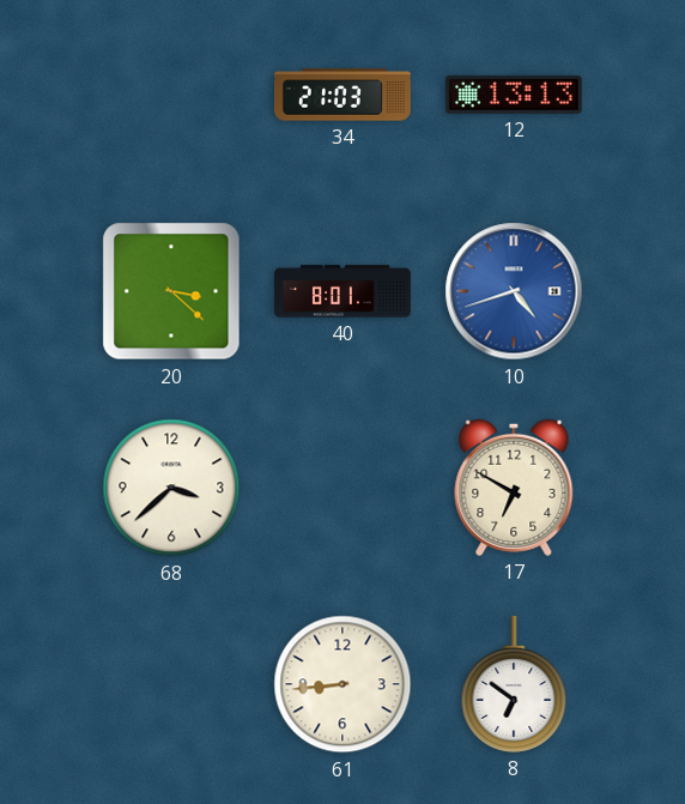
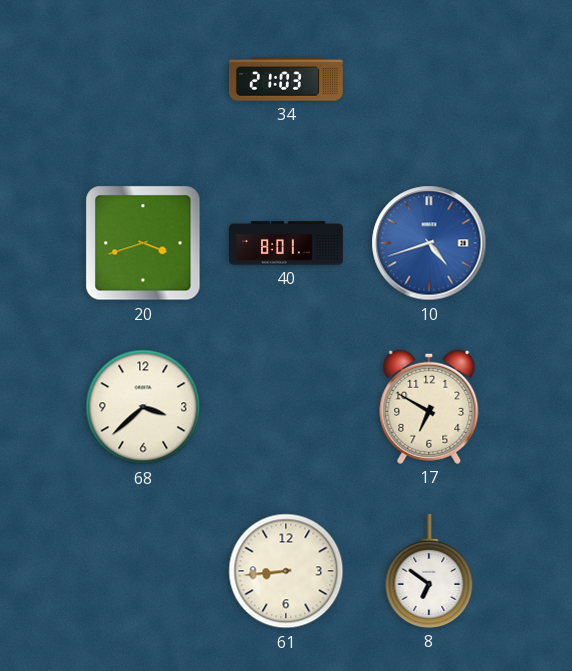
12: 13:13 -> none
20: 3:22 -> 3:42
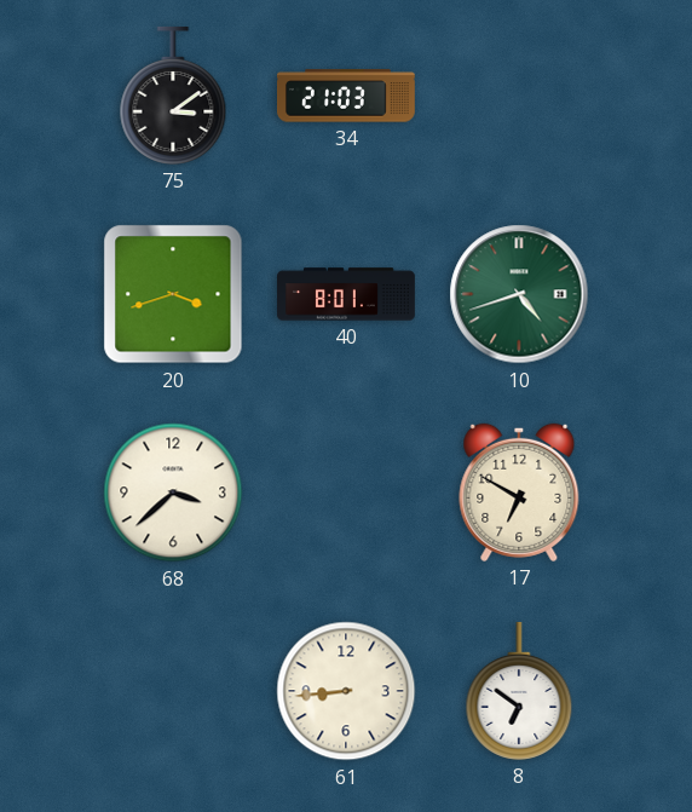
75: none -> 3:09
10 dial: blue -> green
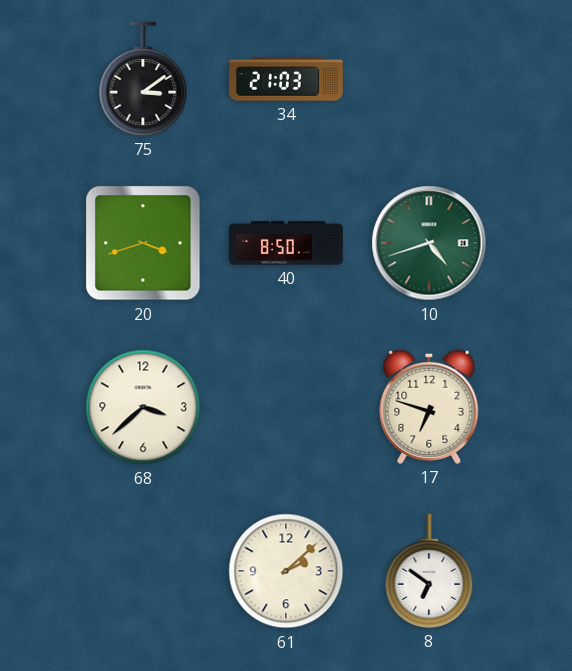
40: 8:01 -> 8:50
17: 6:50 -> 6:48
61: 8:44 -> 2:08
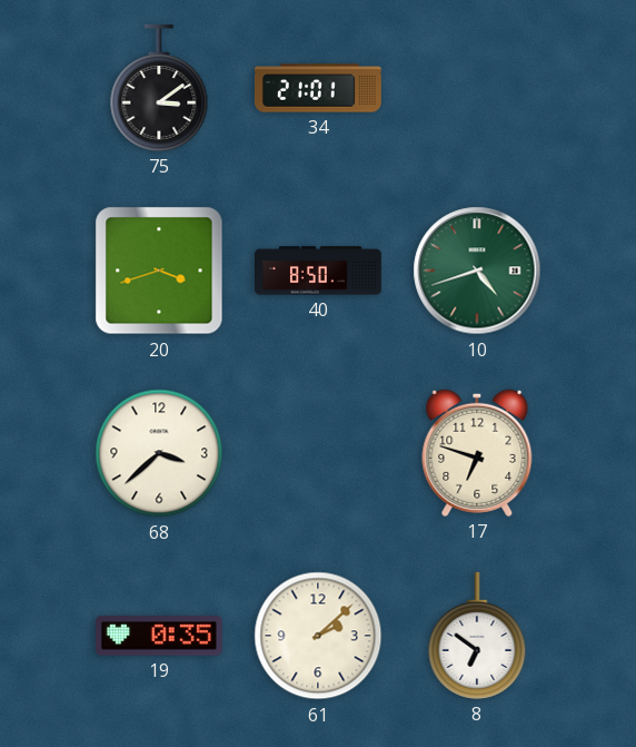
34: 21:03 -> 21:01
19: none -> 0:35
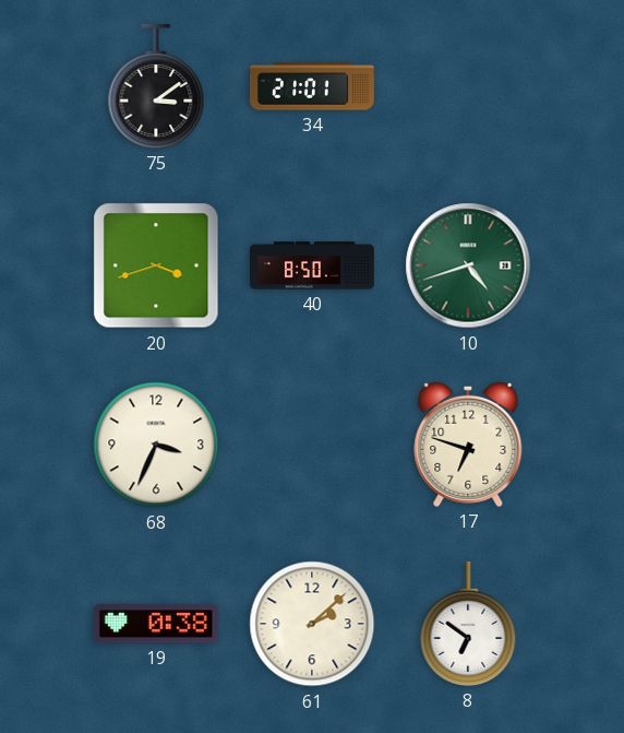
68: 3:38 -> 3:34
19: 0:35 -> 0:38
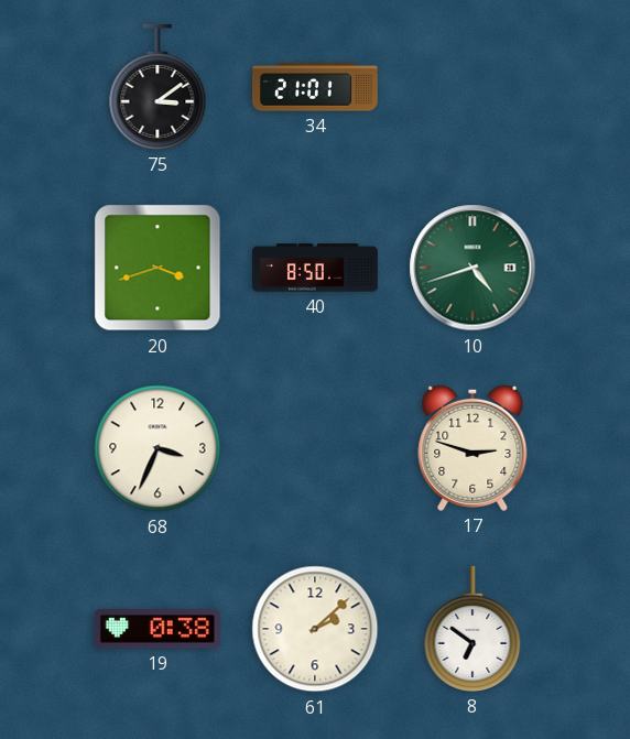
17: 6:48 -> 2:48
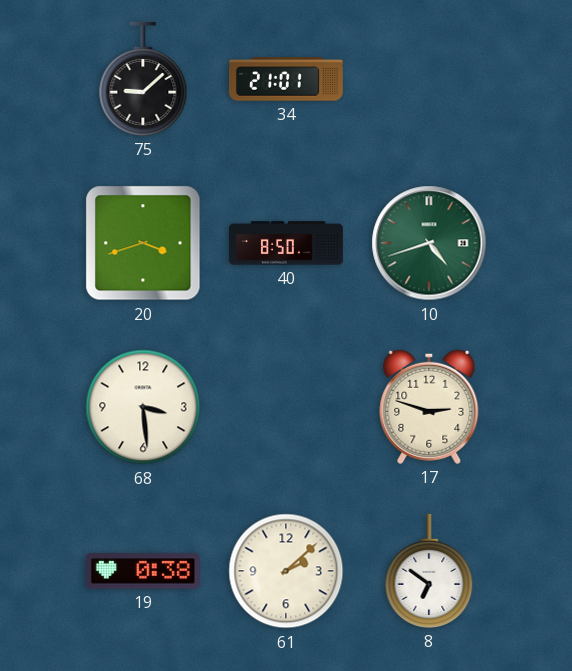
75: 3:09 -> 9:08
68: 3:34 -> 3:29
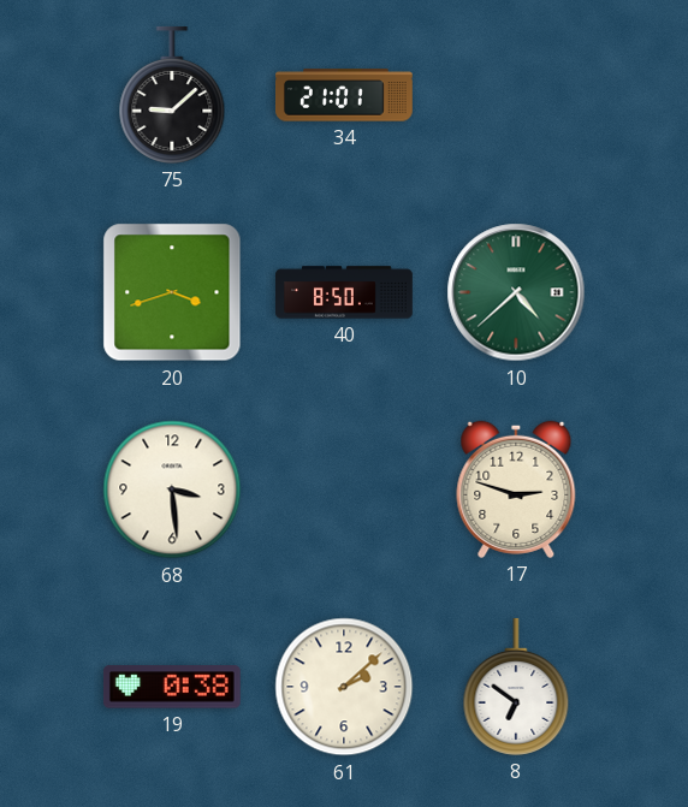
10: 4:42 -> 4:38
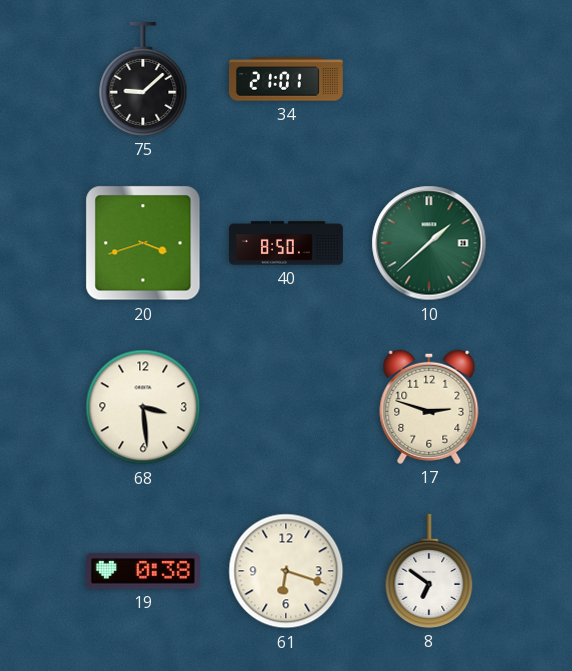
10: 4:38 -> 1:38
61: 2:08 -> 6:18
